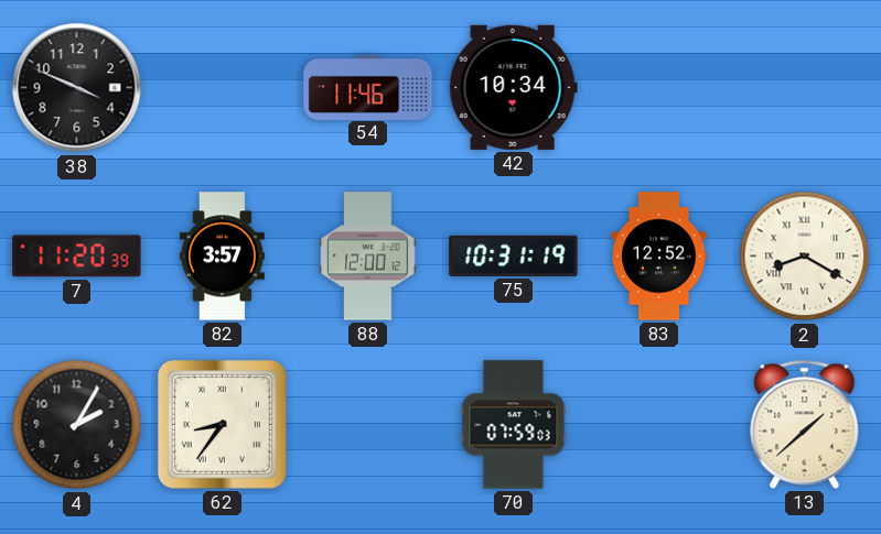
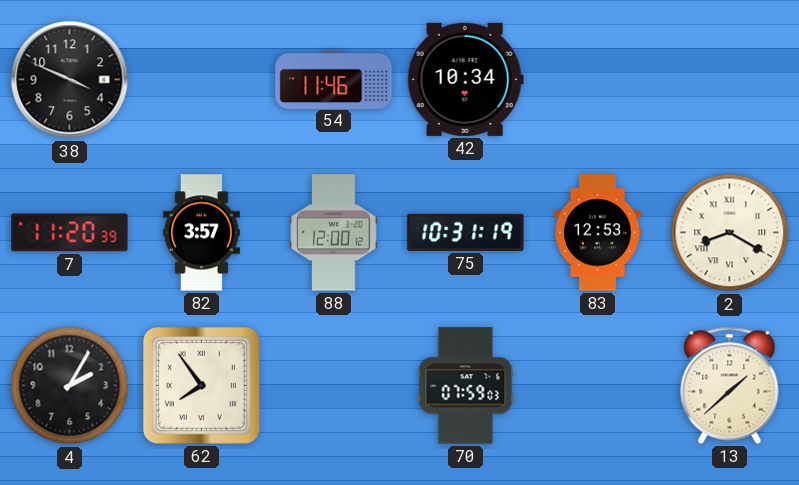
83: 12:52 -> 12:53
62: 8:36 -> 7:54
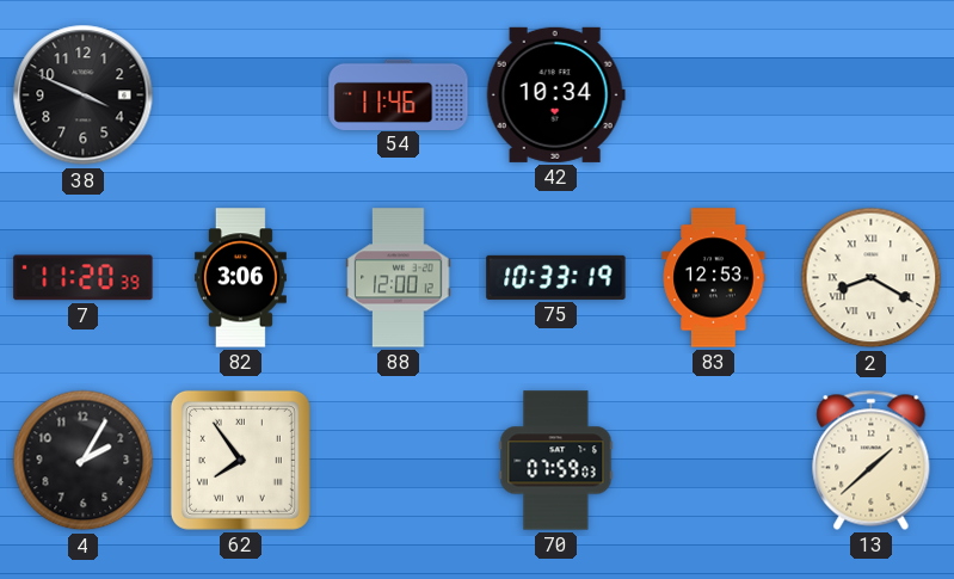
82: 3:57 -> 3:06
75: 10:31 -> 10:33
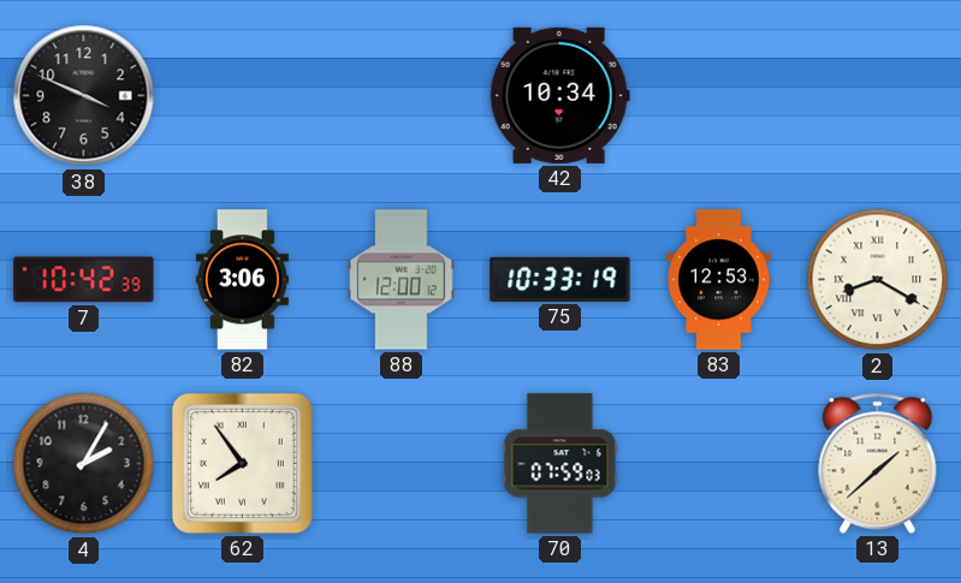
54: 11:46 -> none
7: 11:20 -> 10:42
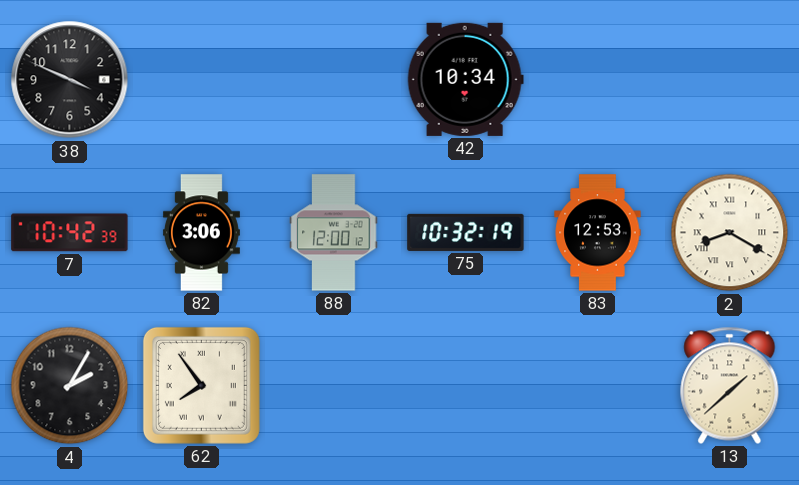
75: 10:33 -> 10:32
70: 07:59 -> none
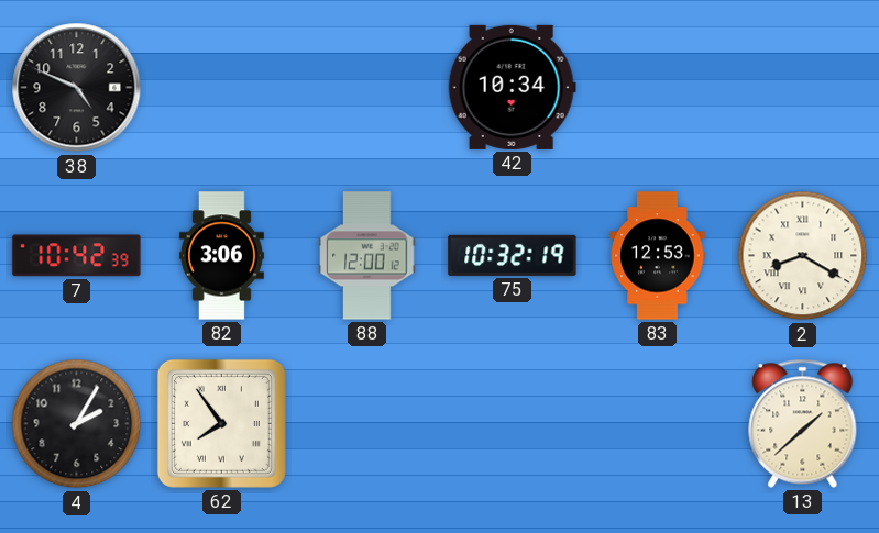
38: 3:49 -> 4:49
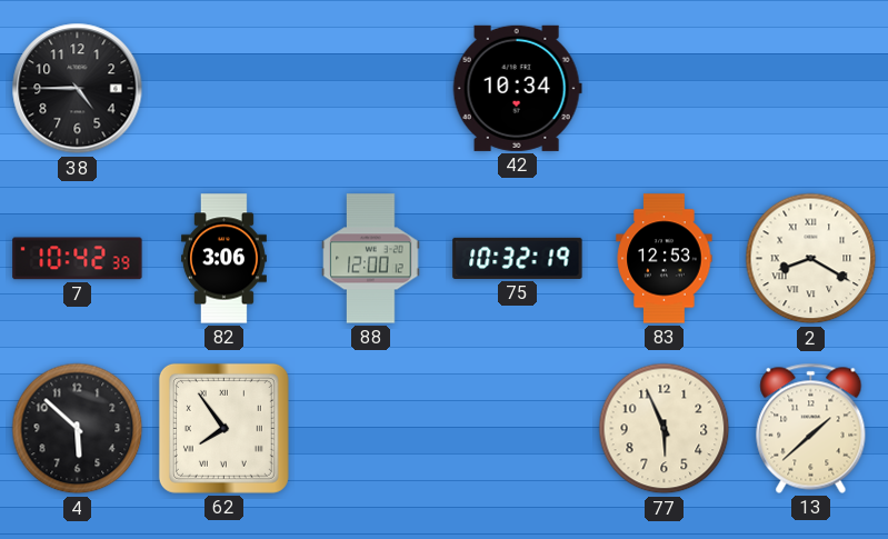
38: 4:49 -> 4:45
4: 2:05 -> 5:52
77: none -> 5:56
